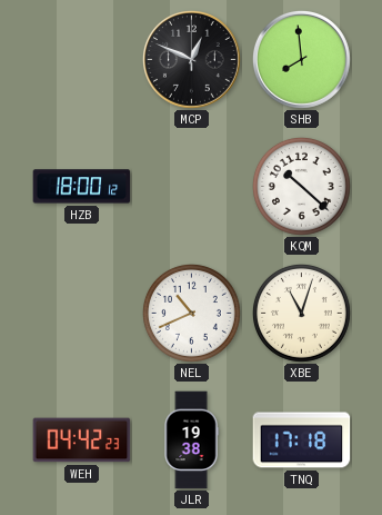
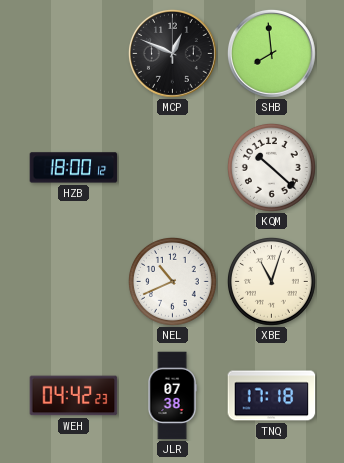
JLR: 19:38 -> 07:38
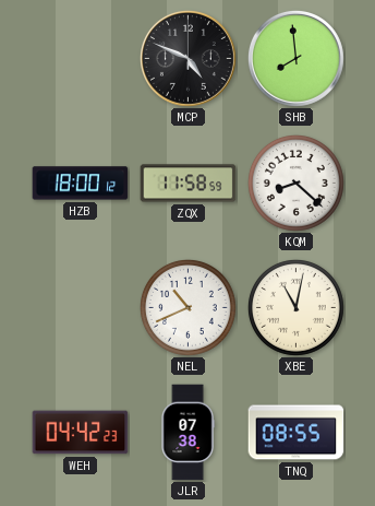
MCP: 12:49 -> 4:49
ZQX: none -> 11:58
KQM: 10:22 -> 8:22
XBE: 11:03 -> 11:02
TNQ: 17:18 -> 08:55
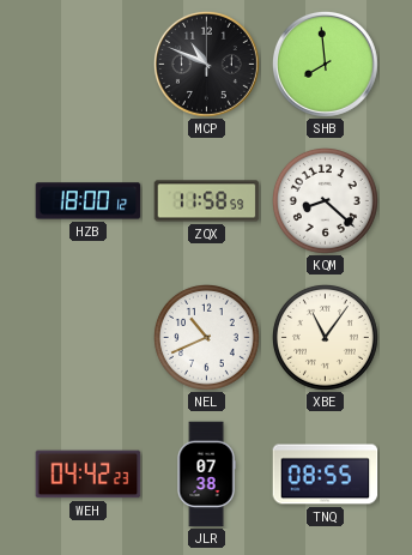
MCP: 4:49 -> 10:49
XBE: 11:02 -> 11:06
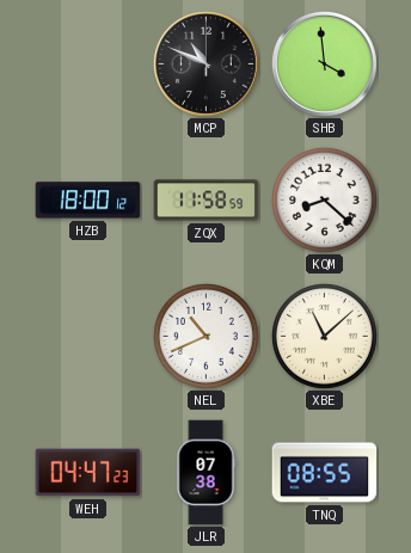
SHB: 7:59 -> 3:59
XBE: 11:06 -> 11:08
WEH: 04:42 -> 04:47
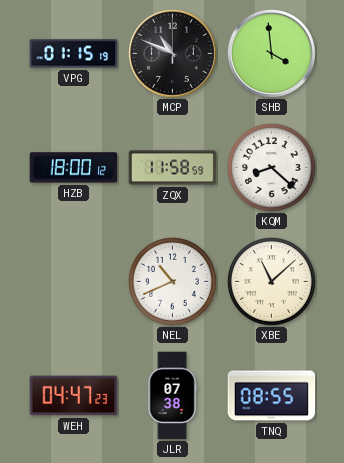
VPG: none -> 01:15
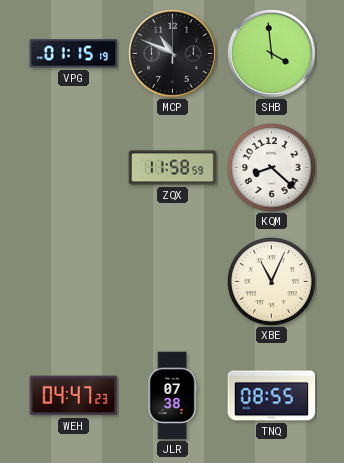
HZB: 18:00 -> none
NEL: 10:41 -> none
XBE: 11:08 -> 11:04
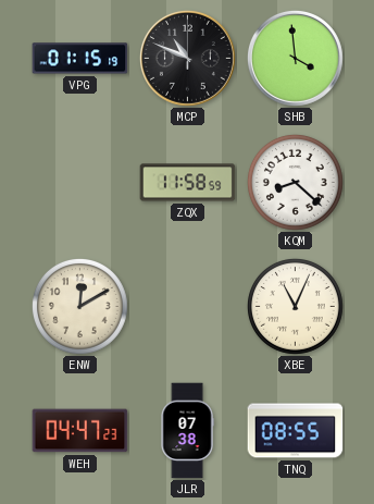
ENW: none -> 12:10
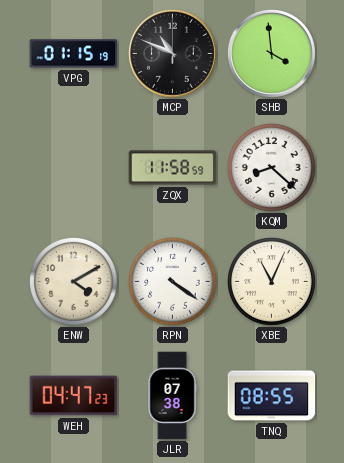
ENW: 12:10 -> 4:10
RPN: none -> 4:21
